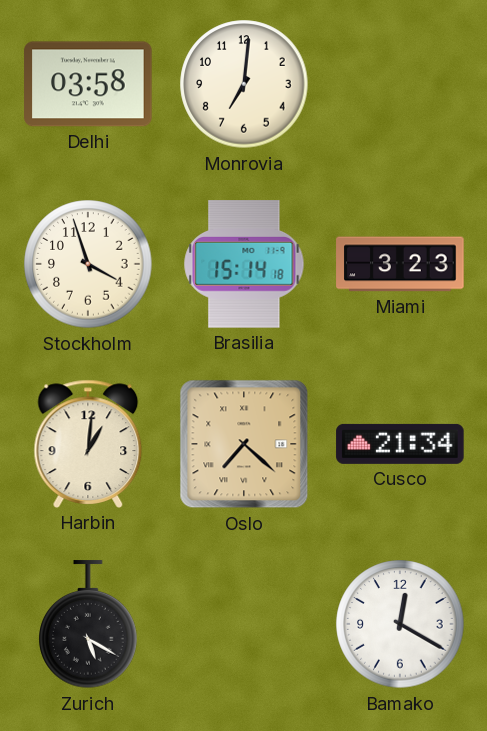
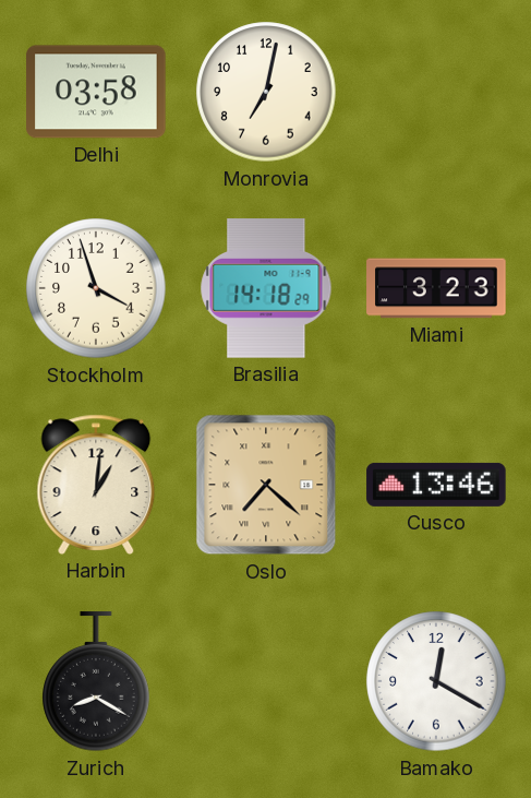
Monrovia: 7:01 -> 7:02
Brasilia: 15:14 -> 14:18
Cusco: 21:34 -> 13:46
Zurich: 5:20 -> 8:20
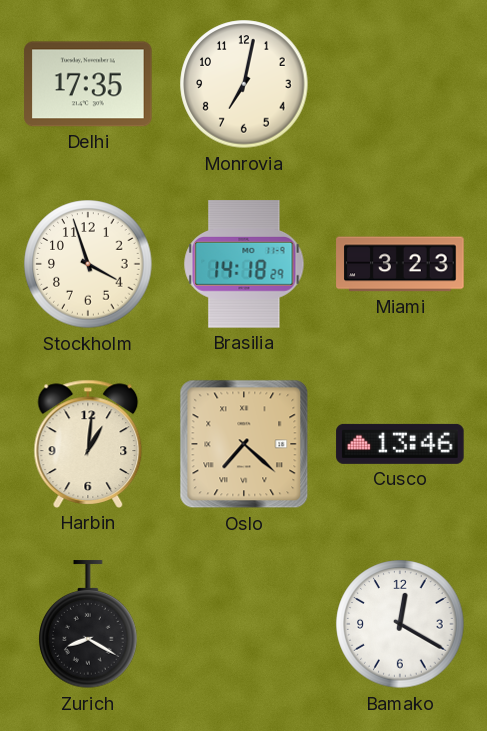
Delhi: 03:58 -> 17:35
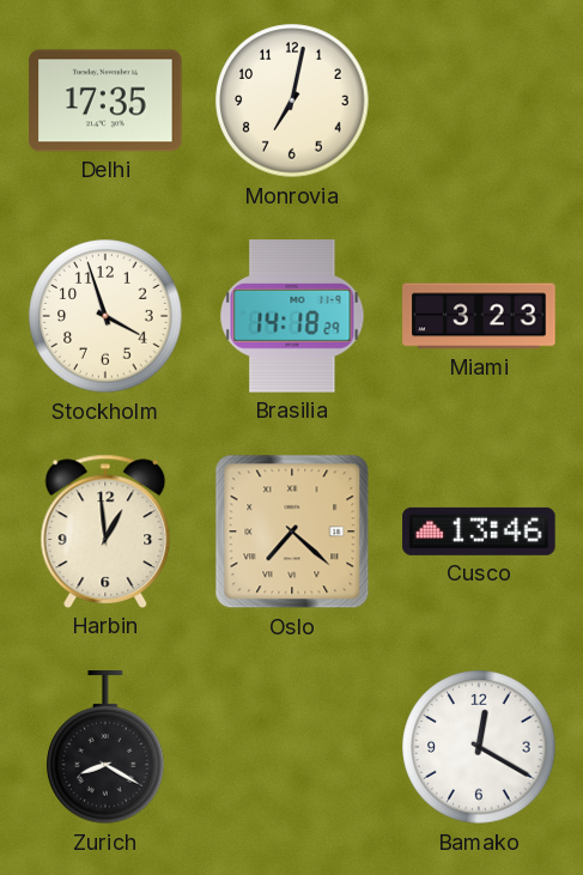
Harbin: 1:01 -> 12:59
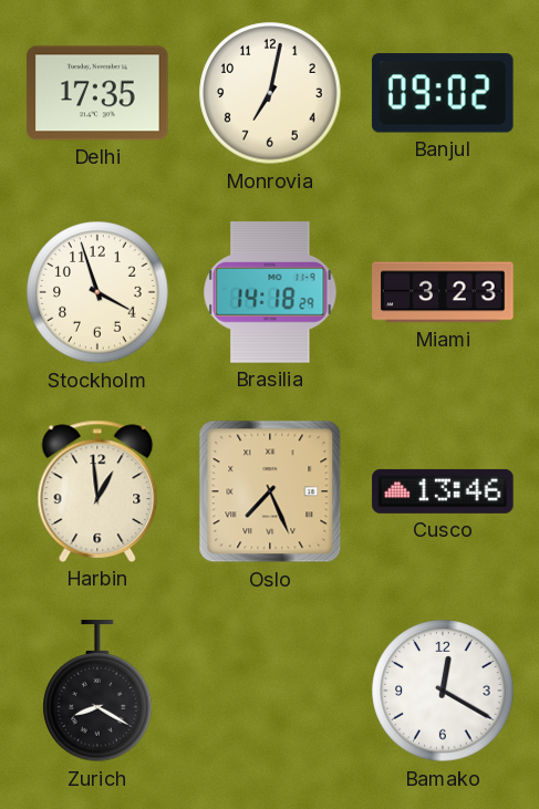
Banjul: none -> 09:02
Oslo: 7:22 -> 7:26
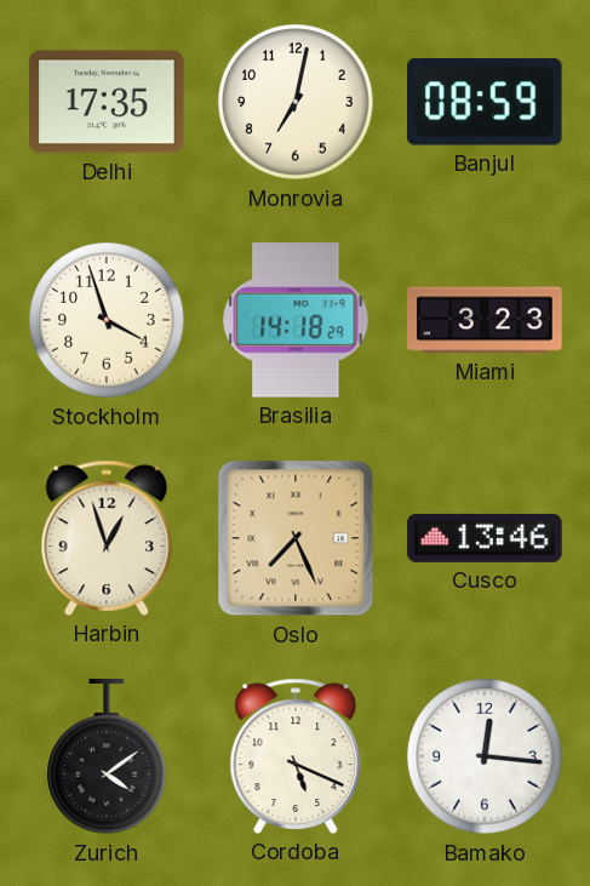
Banjul: 09:02 -> 08:59
Harbin: 12:59 -> 12:57
Zurich: 8:20 -> 4:09
Cordoba: none -> 5:19
Bamako: 12:20 -> 12:16
